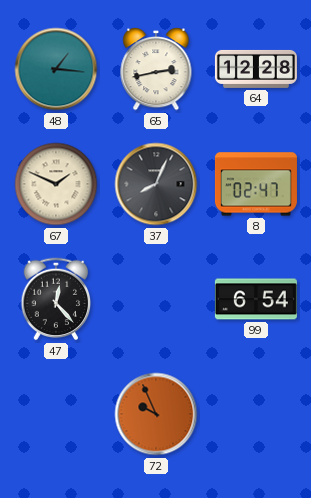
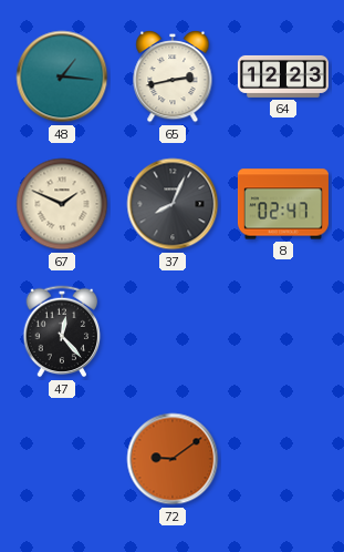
64: 12:28 -> 12:23
99: 6:54 -> none
72: 9:56 -> 9:09
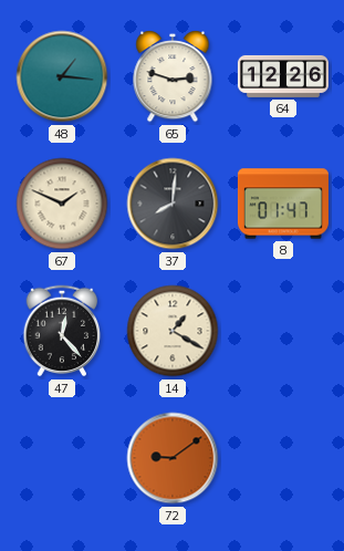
65: 2:43 -> 2:48
64: 12:23 -> 12:26
37: 8:04 -> 8:01
8: 02:47 -> 01:47
14: none -> 1:20
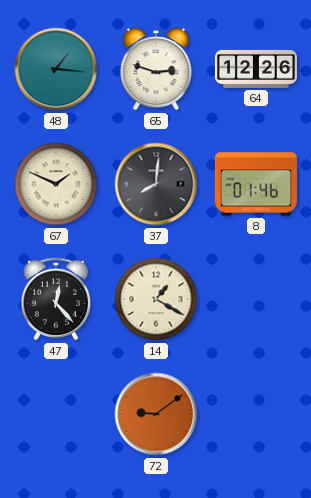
8: 01:47 -> 01:46
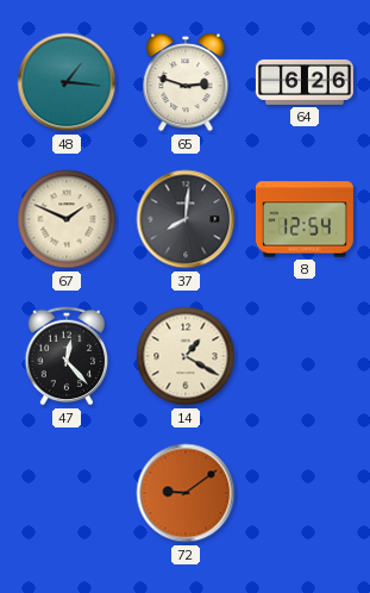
64: 12:26 -> 6:26
8: 01:46 -> 12:54
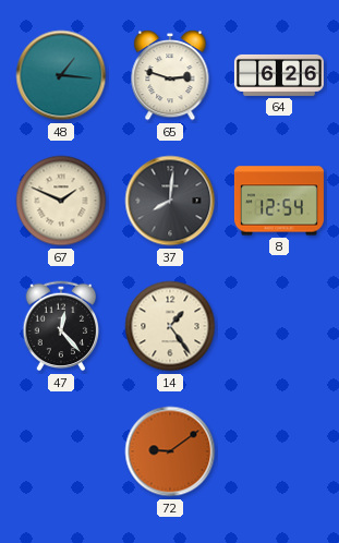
14: 1:20 -> 1:24
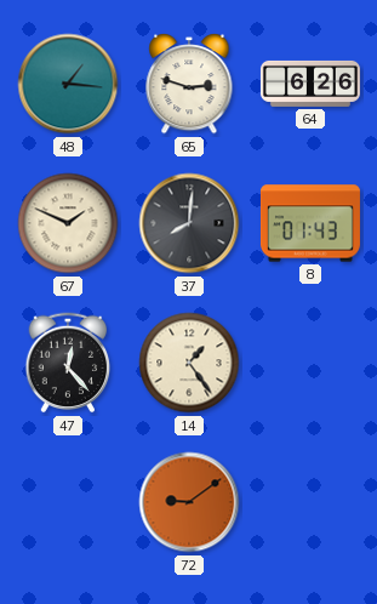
8: 12:54 -> 01:43
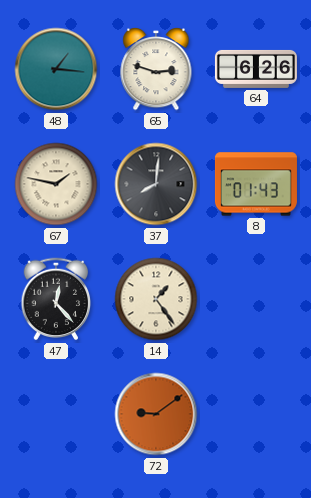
67: 1:49 -> 1:47
